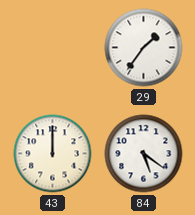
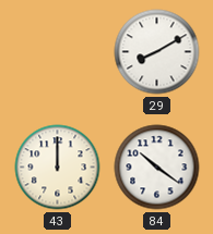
29: 1:36 -> 8:10
84: 5:21 -> 10:21
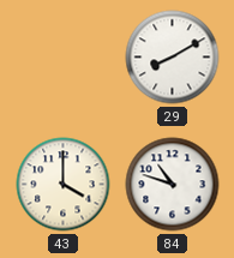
43: 12:00 -> 4:00
84: 10:21 -> 10:48
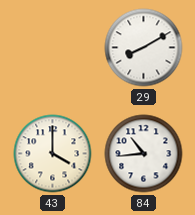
84: 10:48 -> 10:44
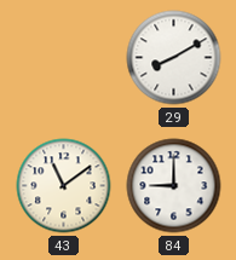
43: 4:00 -> 11:09
84: 10:44 -> 9:00
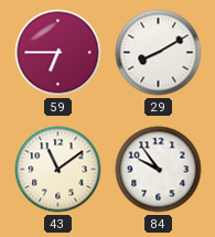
59: none -> 6:45
84: 9:00 -> 9:54
